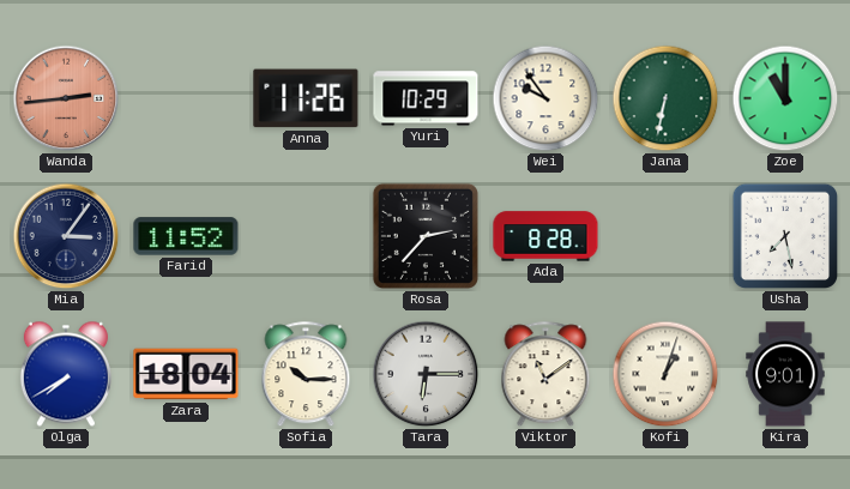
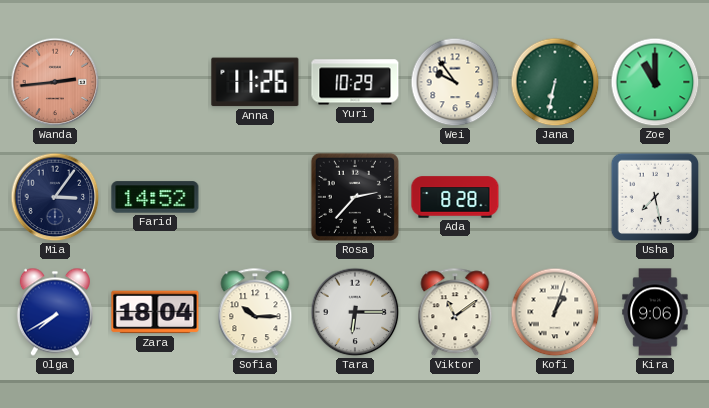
Farid: 11:52 -> 14:52
Kira: 9:01 -> 9:06
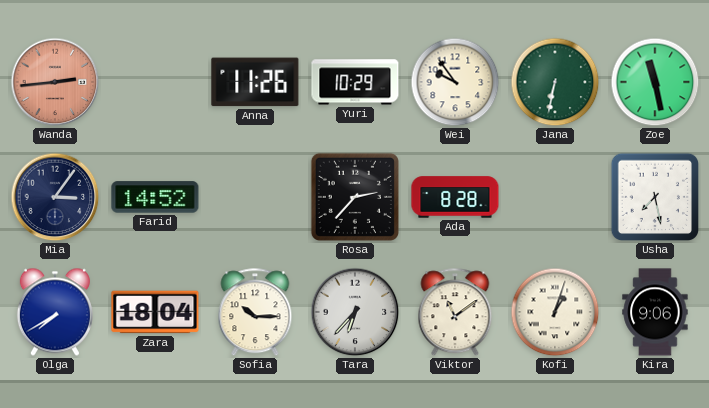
Zoe: 11:00 -> 11:28
Tara: 6:15 -> 6:37
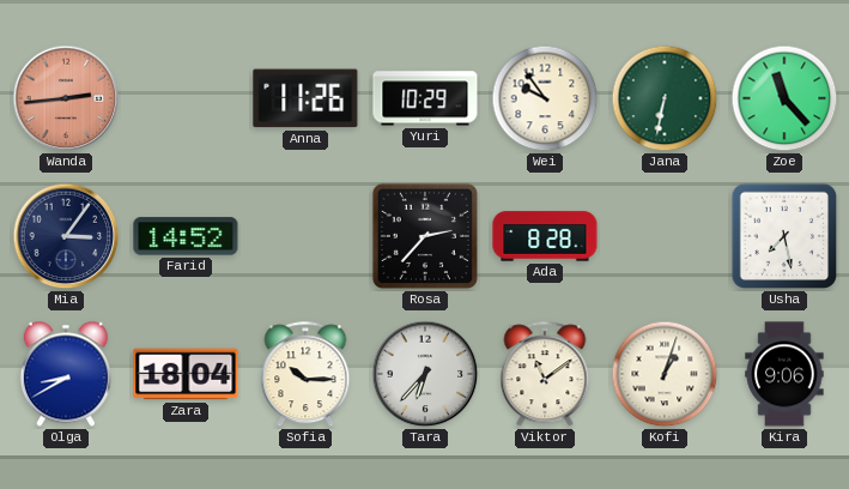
Zoe: 11:28 -> 11:23
Olga: 7:40 -> 8:40
